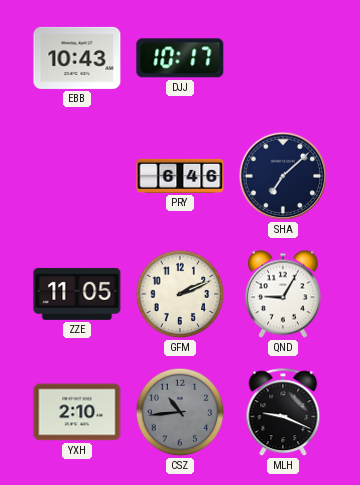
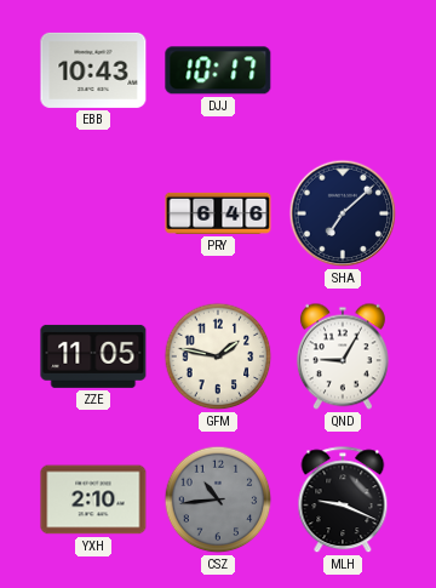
GFM: 2:11 -> 1:47
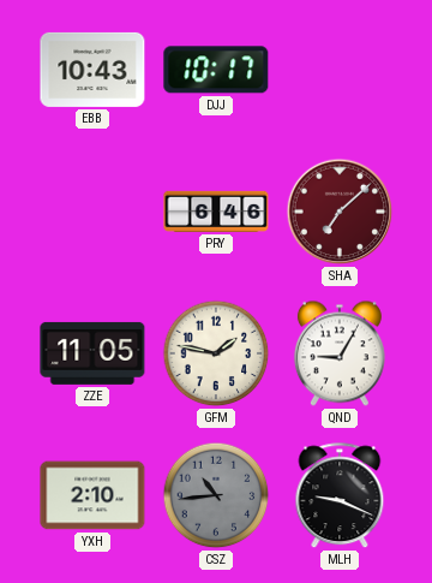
SHA dial: navy -> burgundy
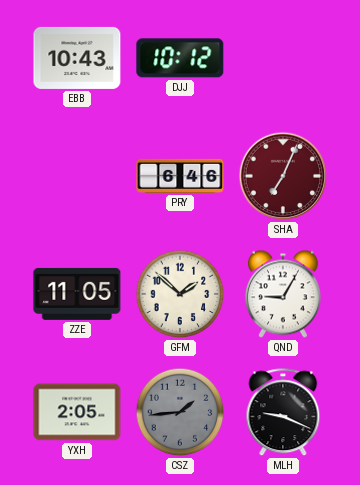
DJJ: 10:17 -> 10:12
SHA: 7:08 -> 7:04
GFM: 1:47 -> 1:52
YXH: 2:10 -> 2:05
CSZ: 10:44 -> 1:44
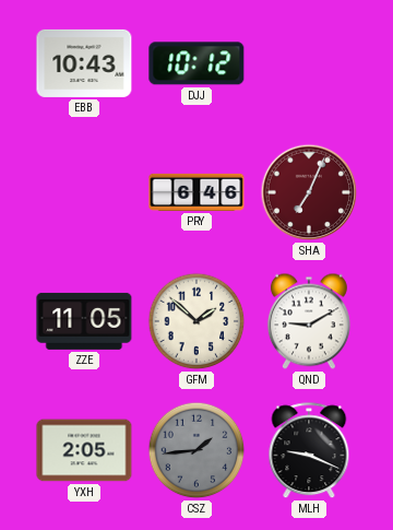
QND: 9:05 -> 9:10
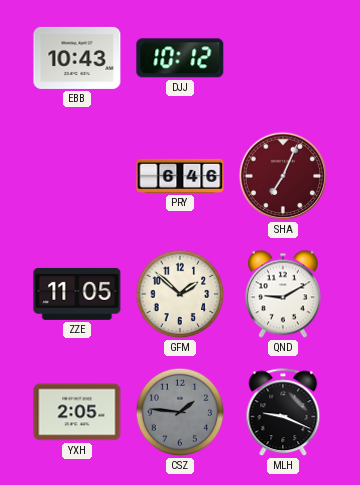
CSZ: 1:44 -> 1:46
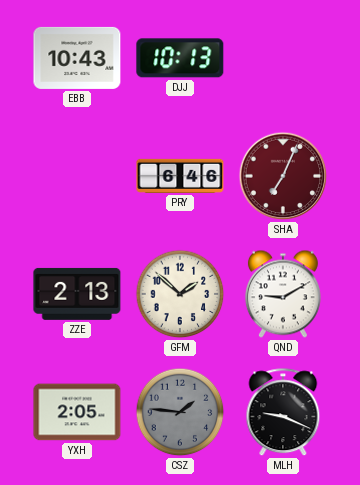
DJJ: 10:12 -> 10:13
ZZE: 11:05 -> 2:13
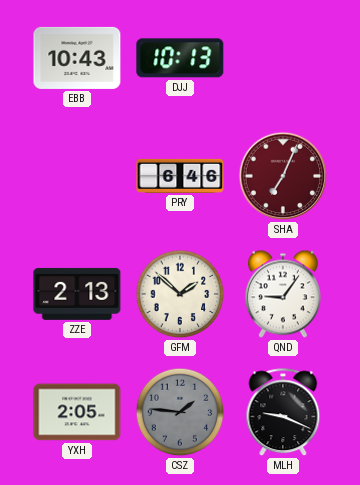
QND: 9:10 -> 9:06
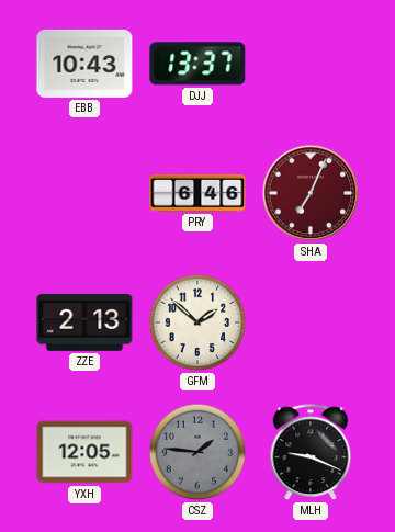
DJJ: 10:13 -> 13:37
QND: 9:06 -> none
YXH: 2:05 -> 12:05
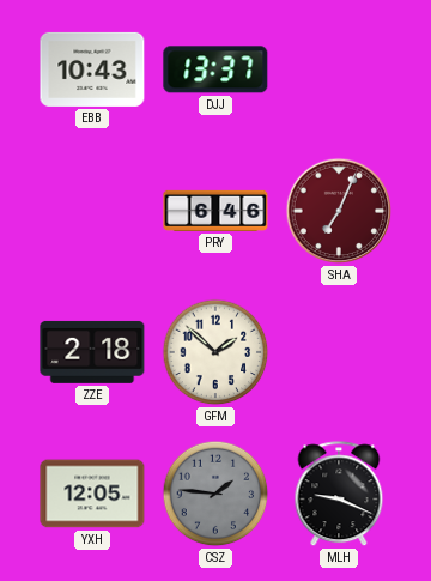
ZZE: 2:13 -> 2:18
